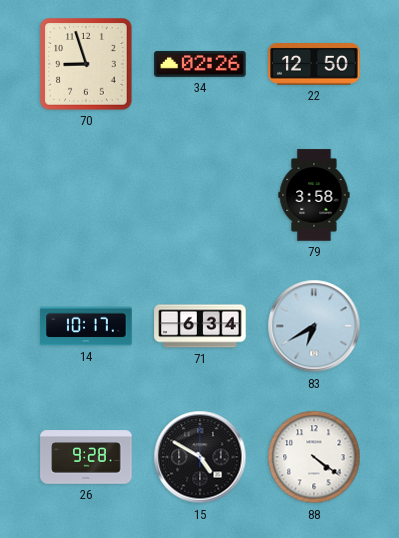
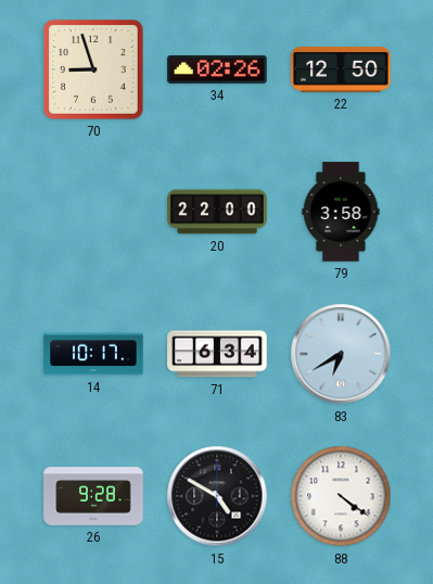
20: none -> 22:00
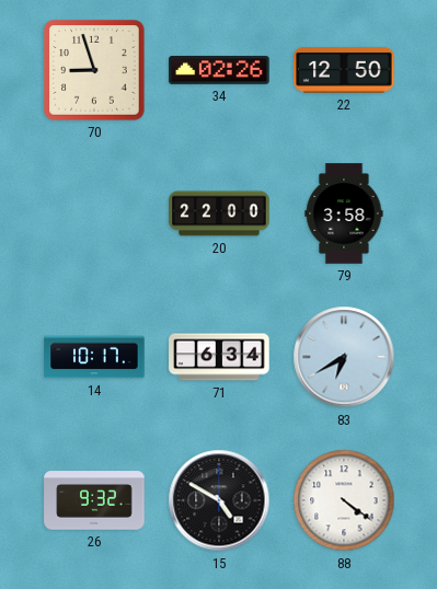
26: 9:28 -> 9:32
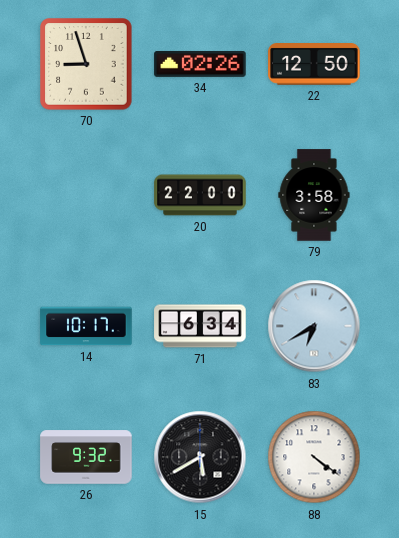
15: 4:50 -> 5:40
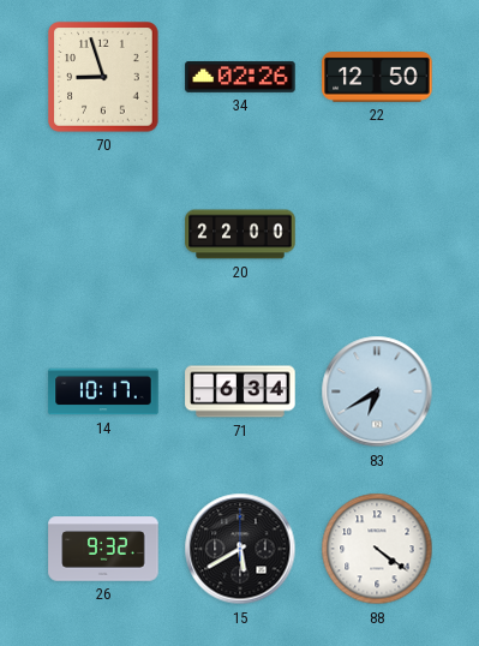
79: 3:58 -> none
